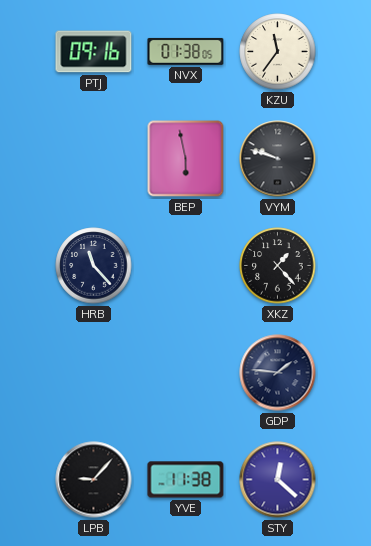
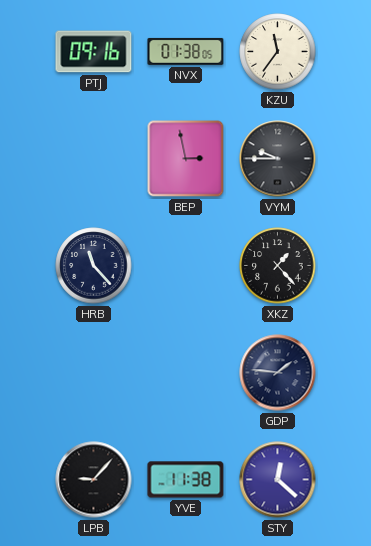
BEP: 5:58 -> 2:58
VYM: 9:48 -> 9:45
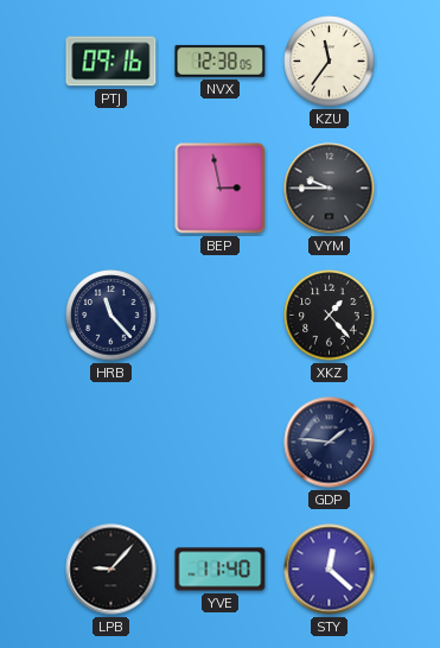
NVX: 01:38 -> 12:38
YVE: 11:38 -> 11:40
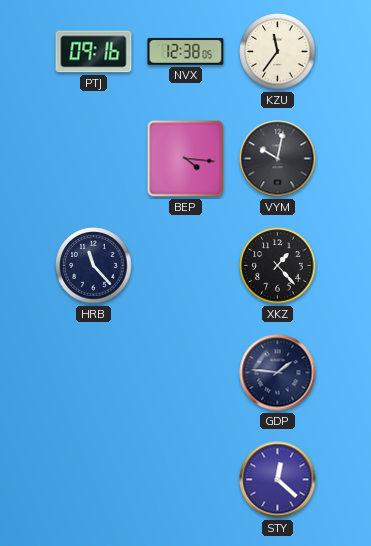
BEP: 2:58 -> 4:16
VYM: 9:45 -> 10:02
LPB: 9:07 -> none
YVE: 11:40 -> none
